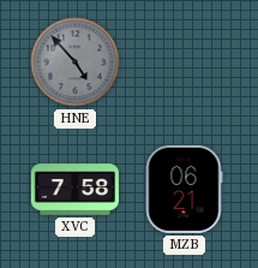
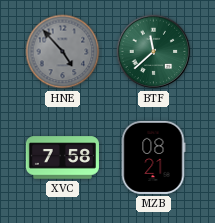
BTF: none -> 11:38
MZB: 06:21 -> 08:21
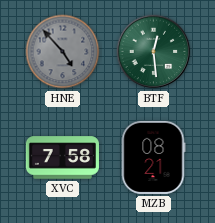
BTF: 11:38 -> 12:29
